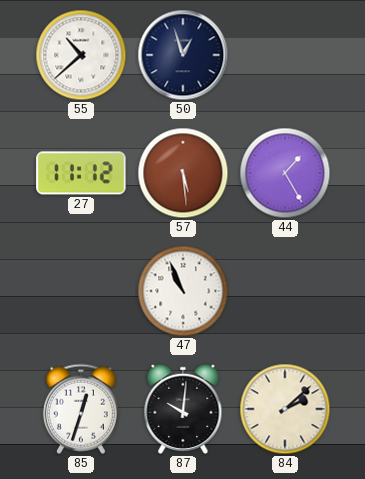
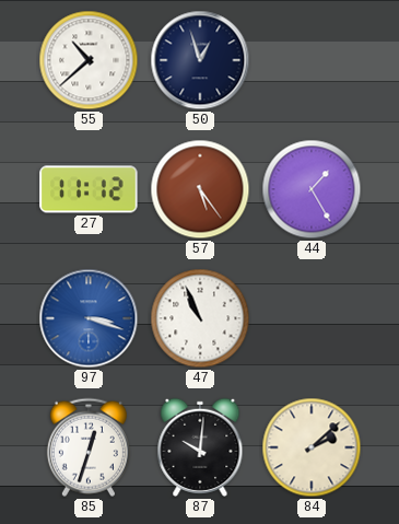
57: 5:29 -> 5:24
97: none -> 3:18
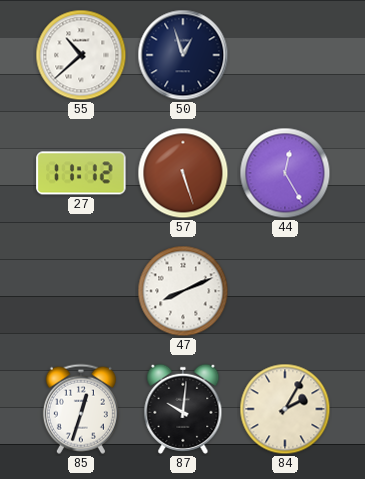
57: 5:24 -> 5:27
44: 1:25 -> 12:25
97: 3:18 -> none
47: 10:56 -> 8:11
84: 2:08 -> 2:05
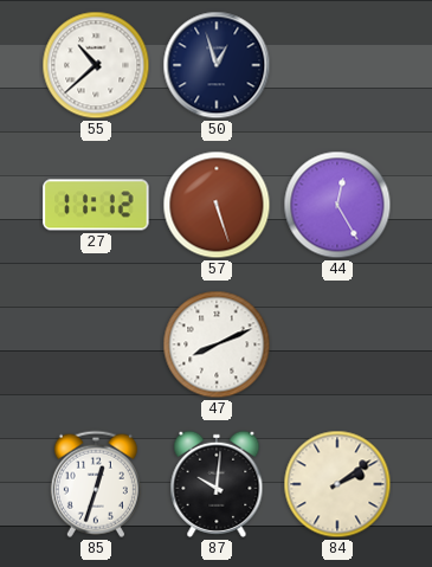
84: 2:05 -> 2:09
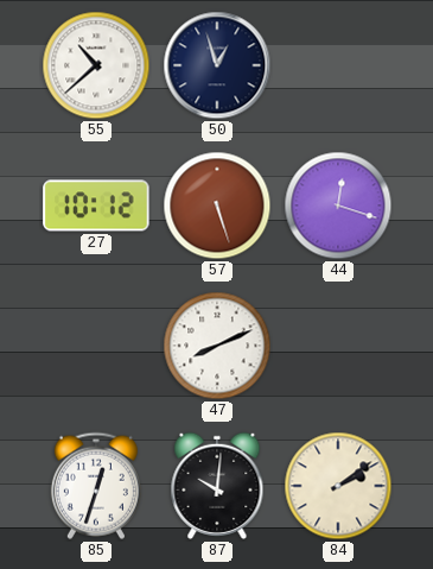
27: 11:12 -> 10:12
44: 12:25 -> 12:18
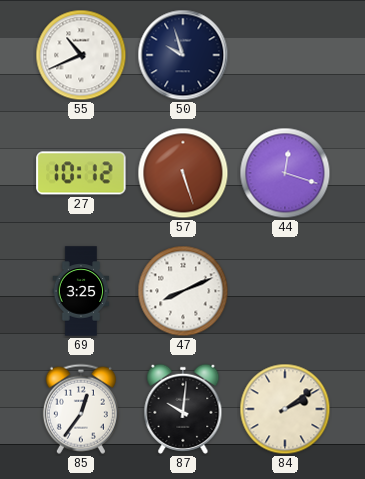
55: 10:38 -> 10:41
50: 12:57 -> 9:57
69: none -> 3:25
85: 12:33 -> 12:36
